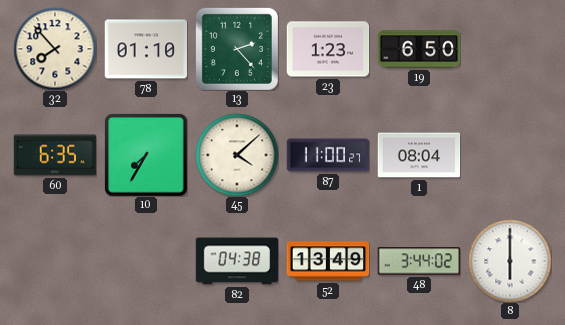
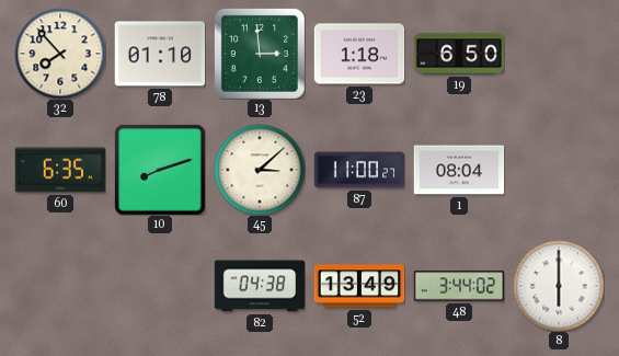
13: 2:23 -> 2:59
23: 1:23 -> 1:18
10: 7:35 -> 8:12
45: 4:08 -> 3:08
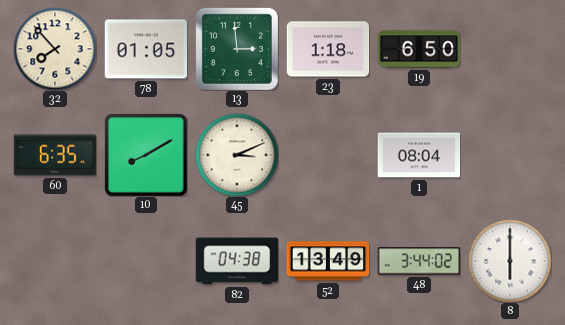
78: 01:10 -> 01:05
10: 8:12 -> 8:10
45: 3:08 -> 3:11
87: 11:00 -> none
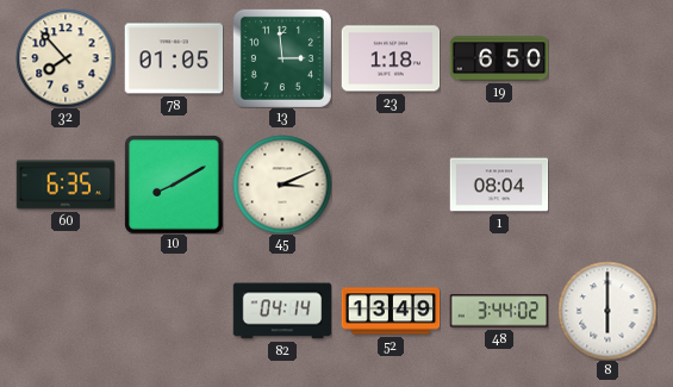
82: 04:38 -> 04:14
